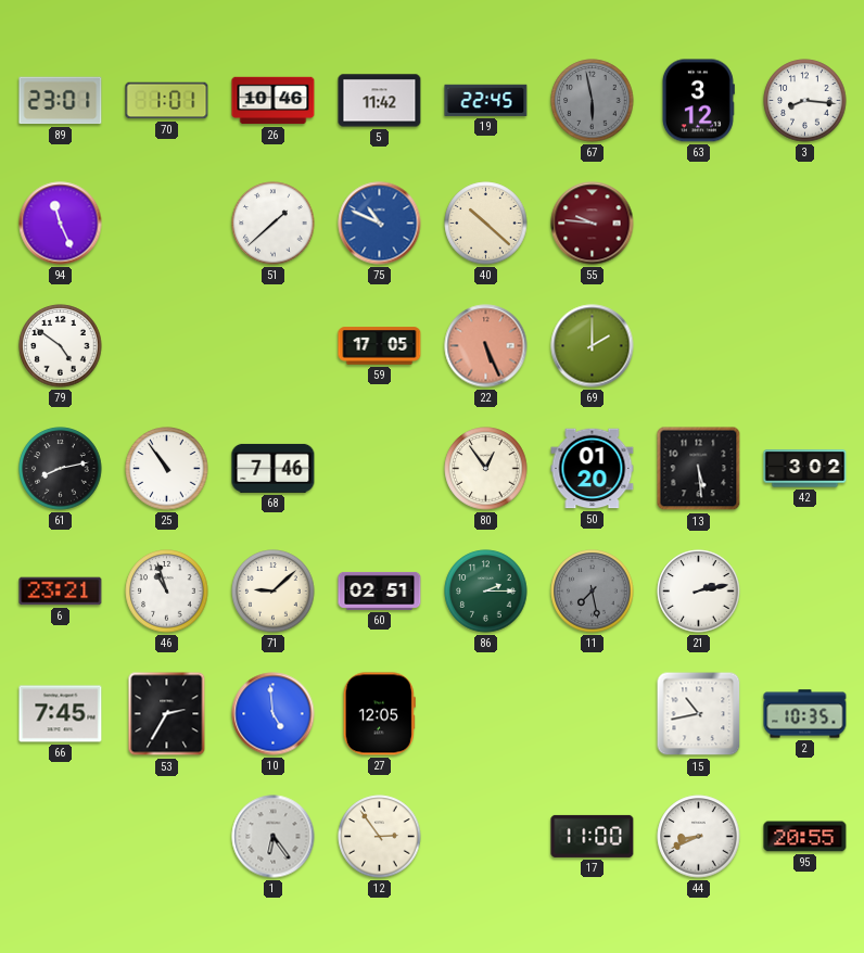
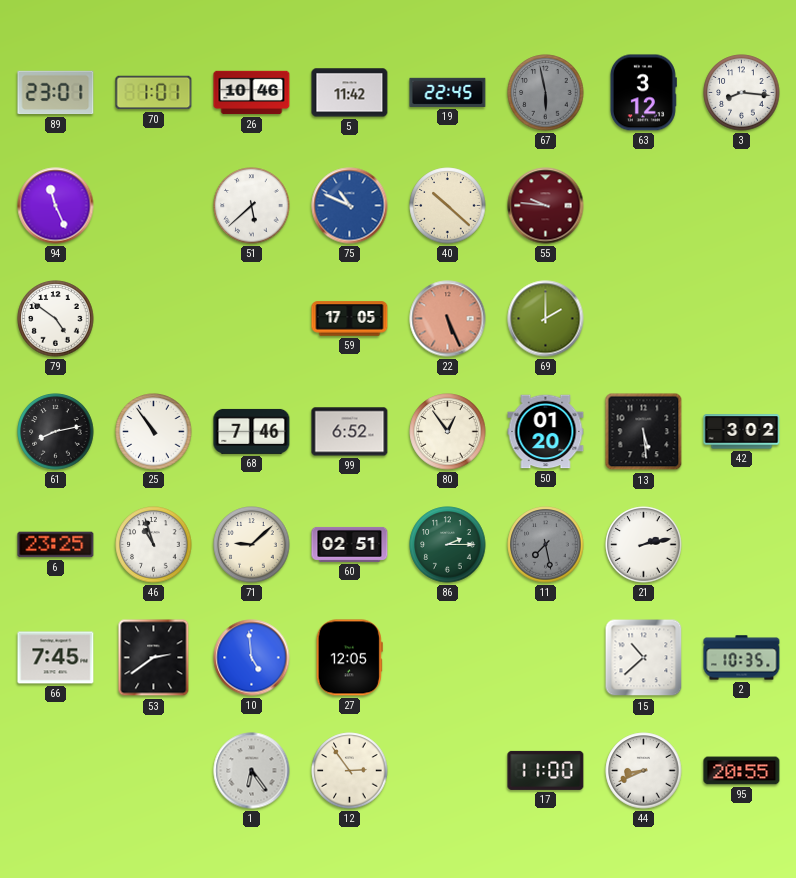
51: 1:38 -> 5:38
99: none -> 6:52
6: 23:21 -> 23:25
53: 2:35 -> 2:39
15: 10:43 -> 10:38
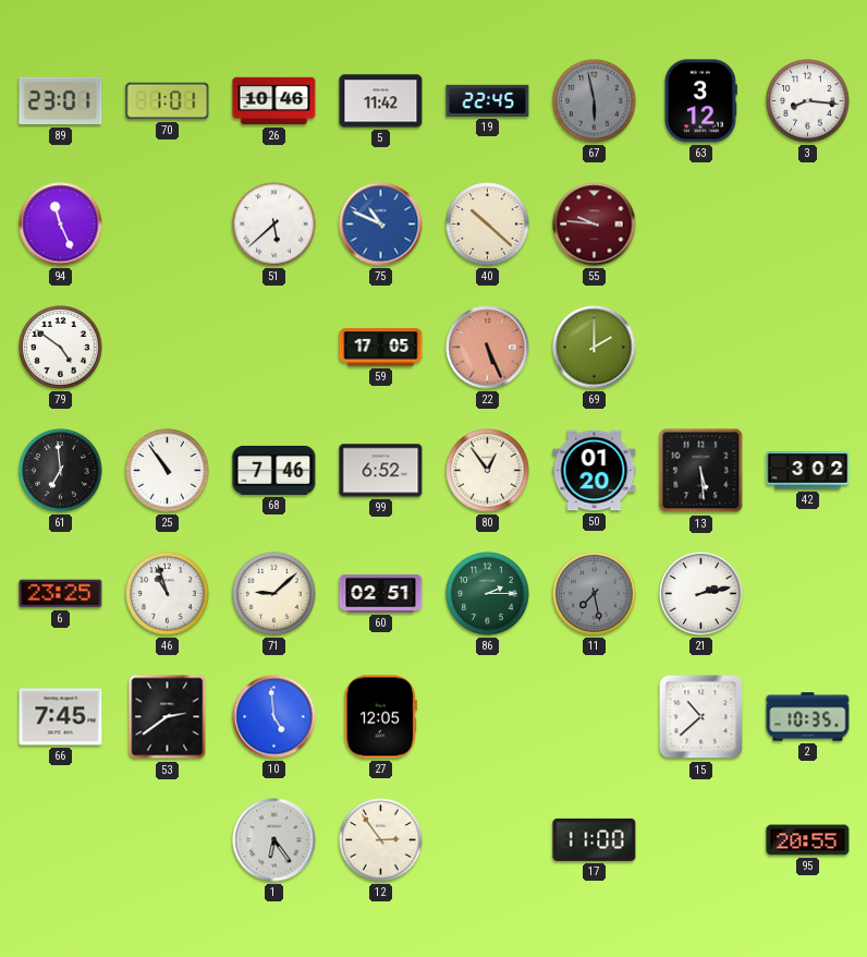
61: 8:13 -> 6:59
44: 8:41 -> none
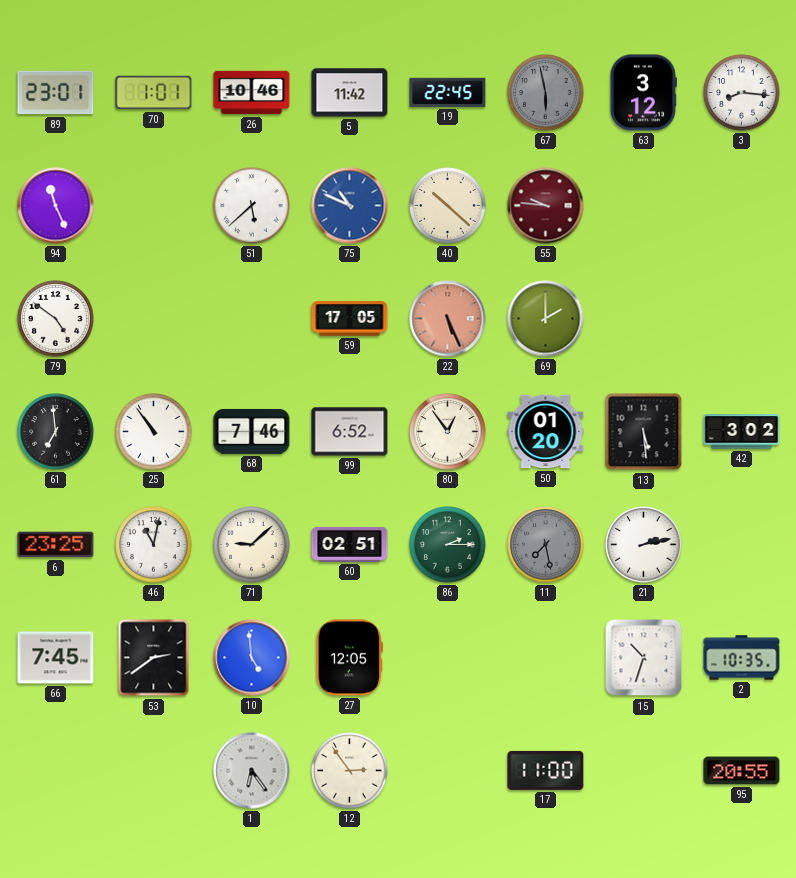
46: 10:57 -> 11:02
15: 10:38 -> 10:33
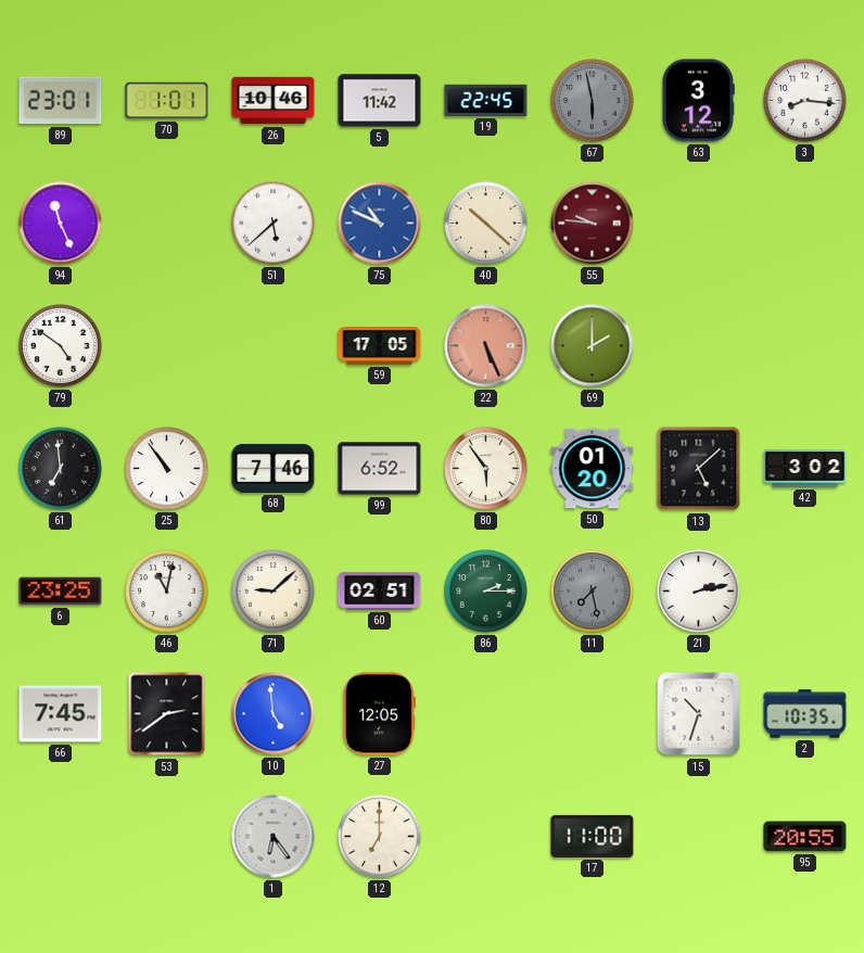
80: 12:54 -> 5:54
13: 5:29 -> 5:08
12: 2:54 -> 7:00
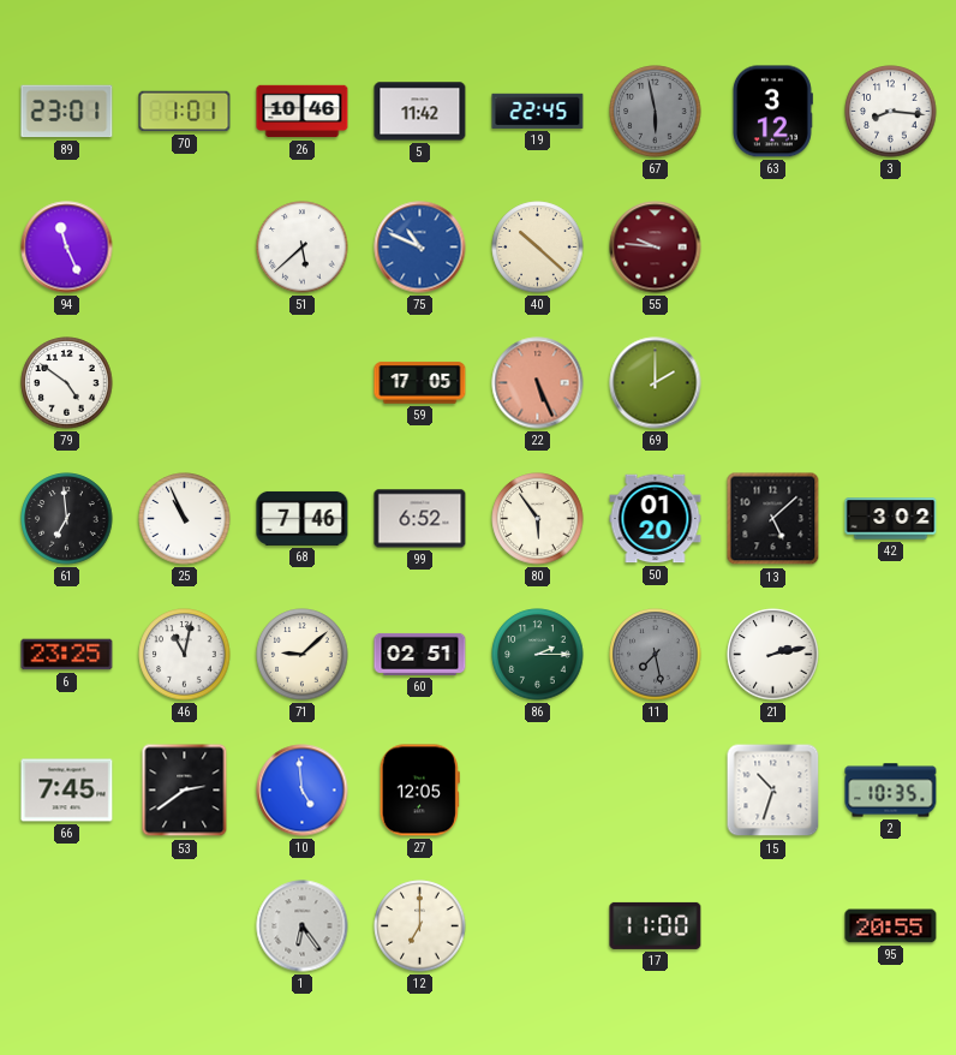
25: 10:54 -> 10:56
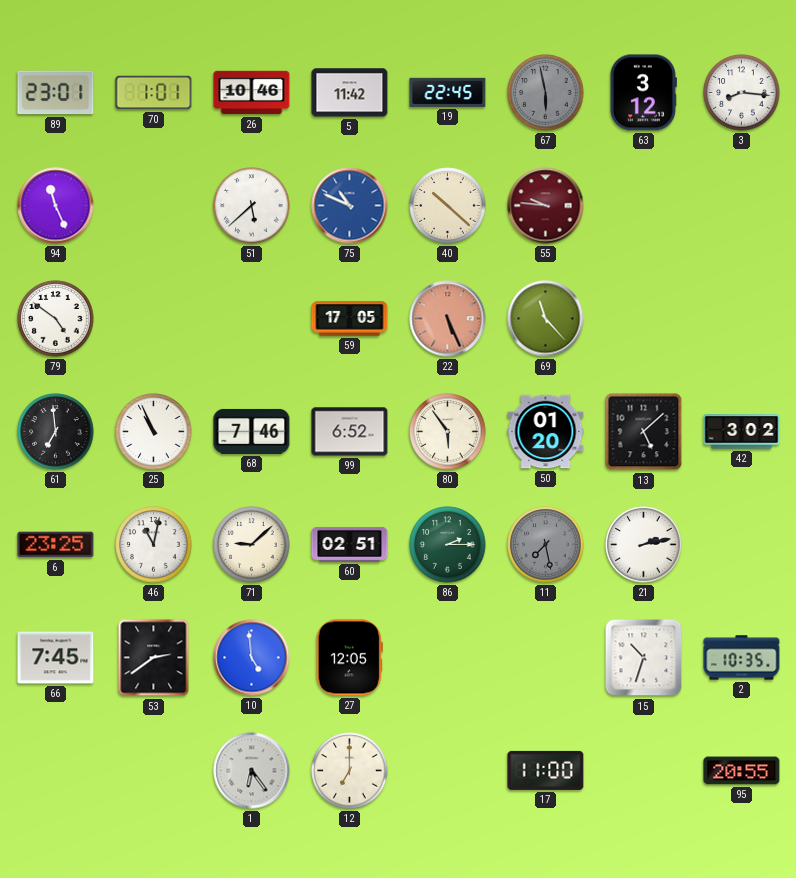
69: 2:00 -> 11:23
